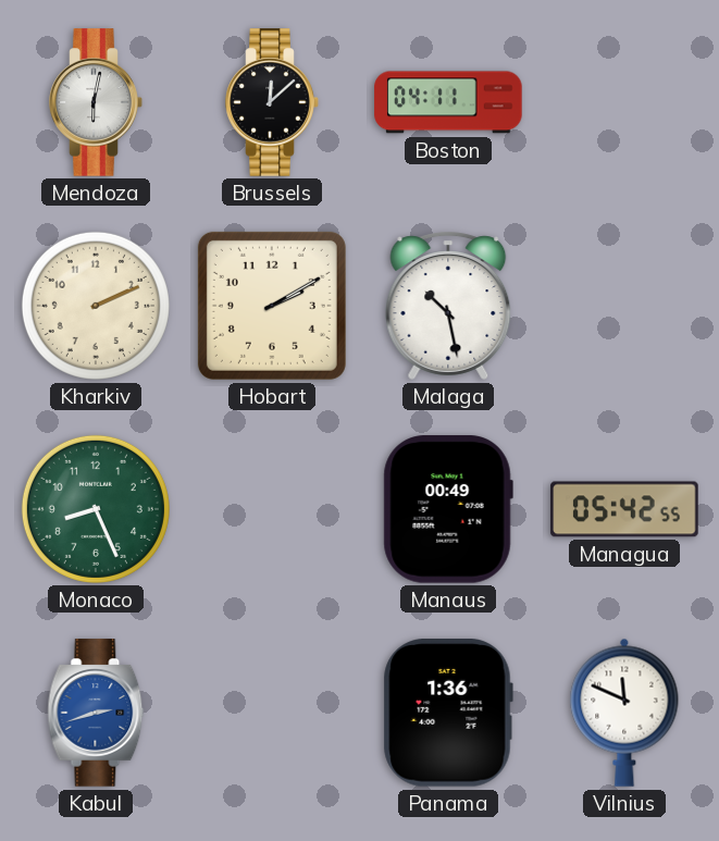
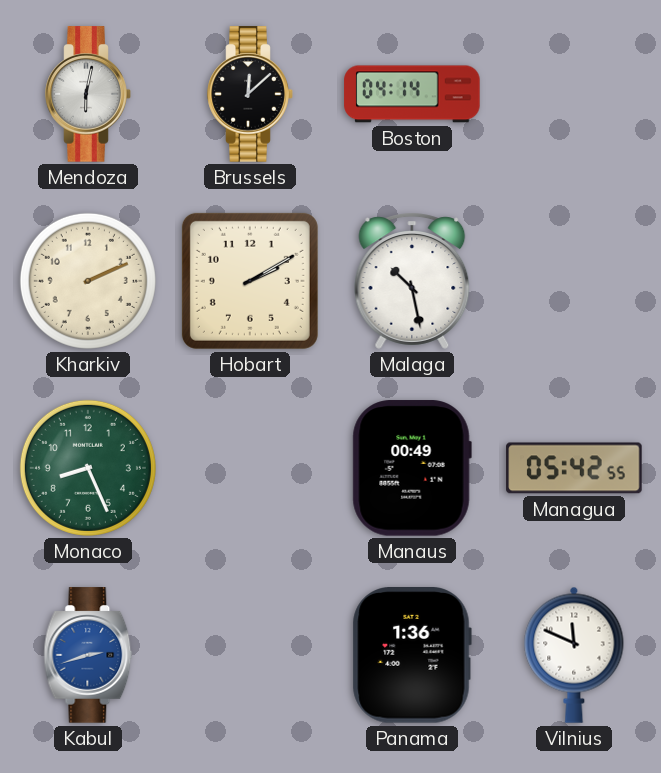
Boston: 04:11 -> 04:14
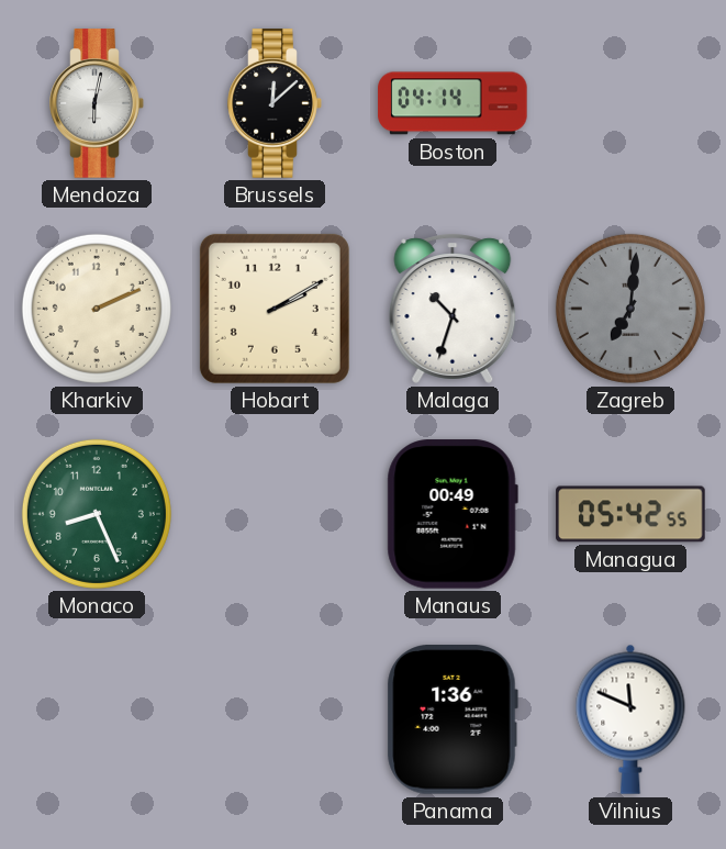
Malaga: 10:28 -> 10:33
Zagreb: none -> 7:01
Kabul: 2:42 -> none
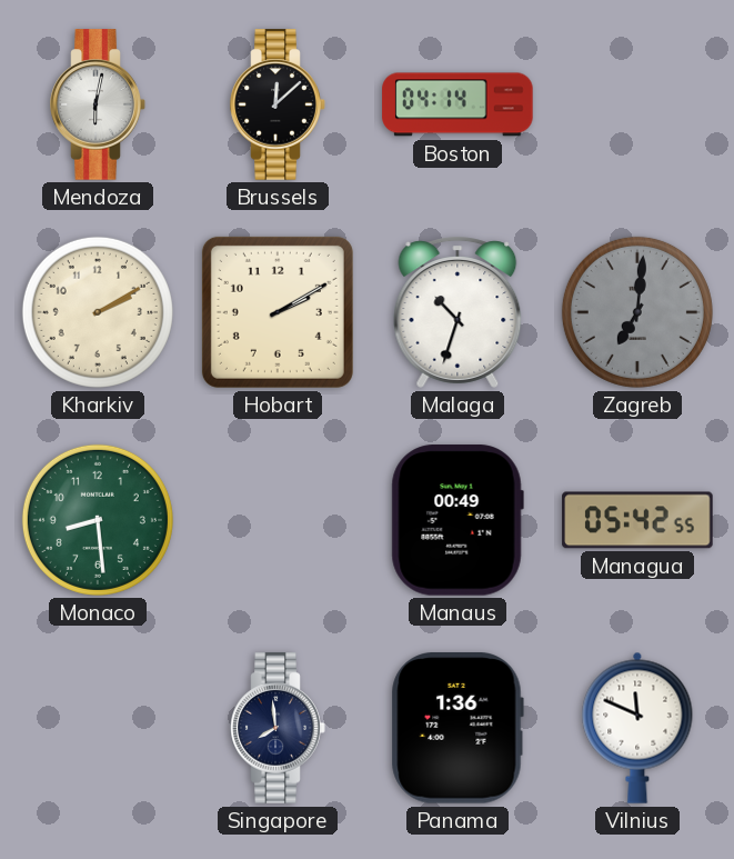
Kharkiv: 2:11 -> 2:10
Monaco: 8:26 -> 8:29
Singapore: none -> 7:59
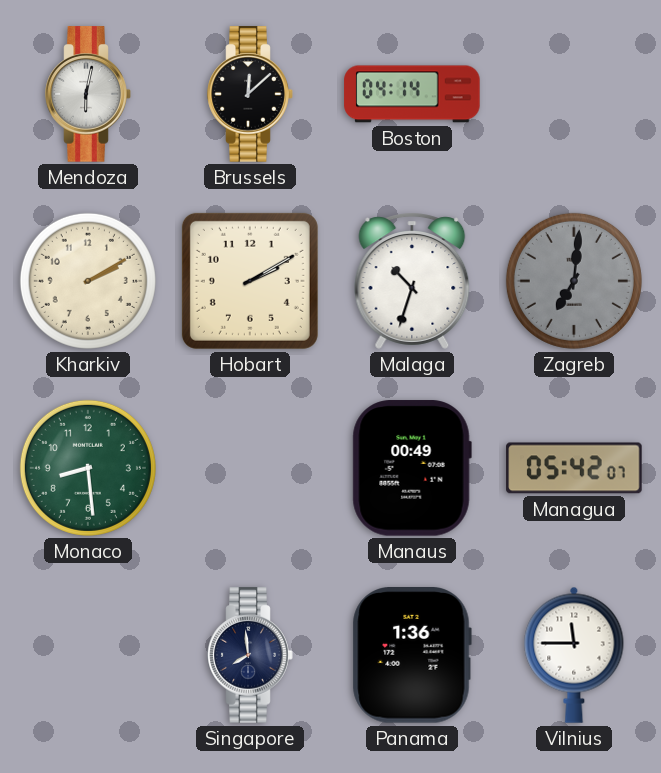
Managua: 05:42:55 -> 05:42:07
Vilnius: 11:49 -> 11:45
